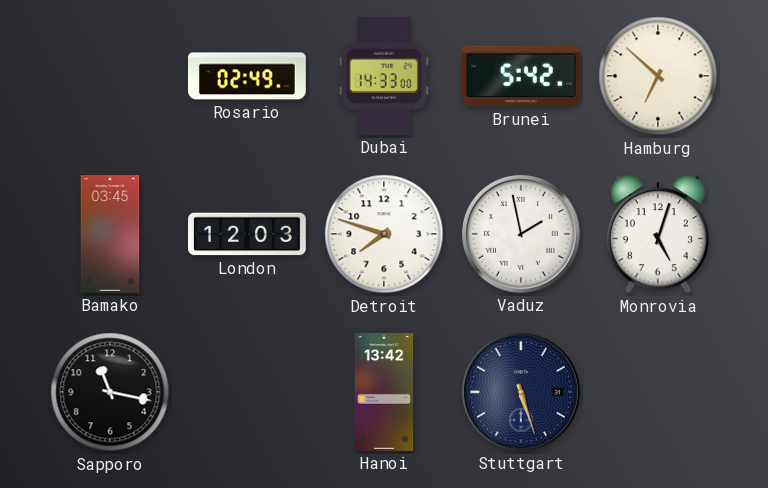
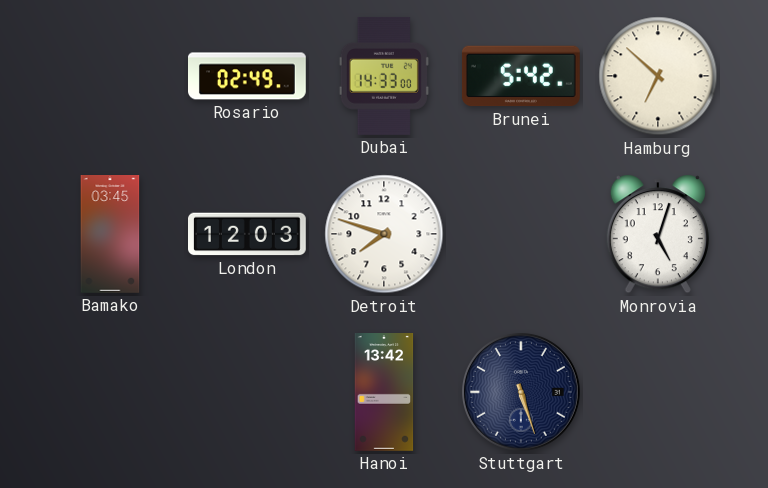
Vaduz: 1:58 -> none
Sapporo: 11:17 -> none
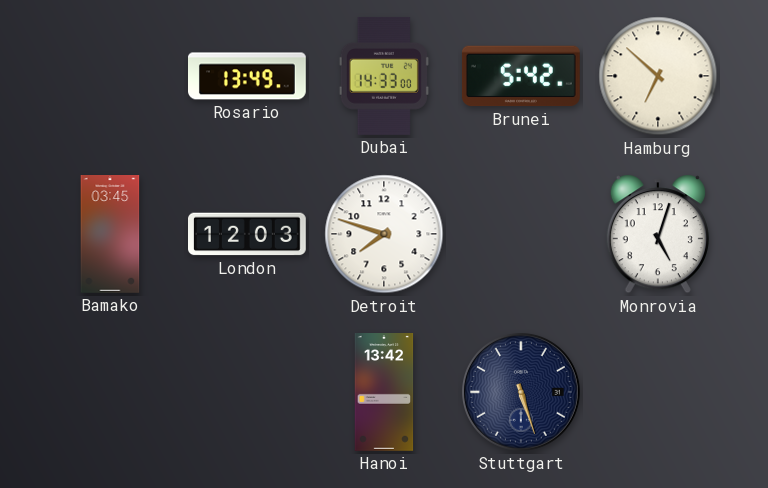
Rosario: 02:49 -> 13:49
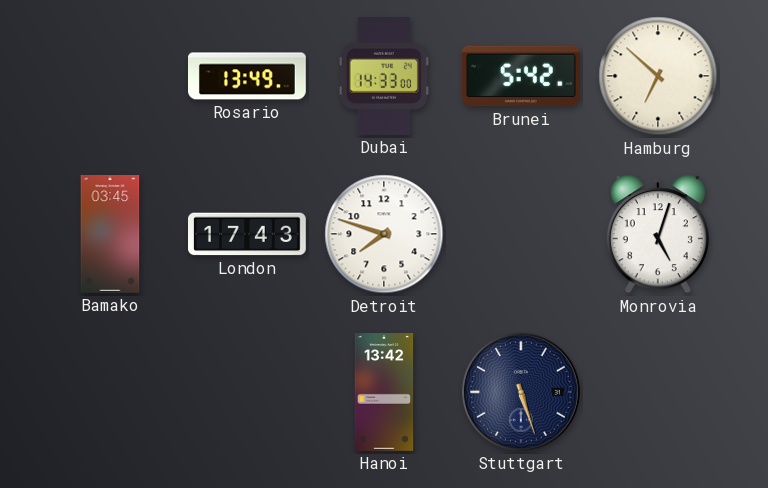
London: 12:03 -> 17:43
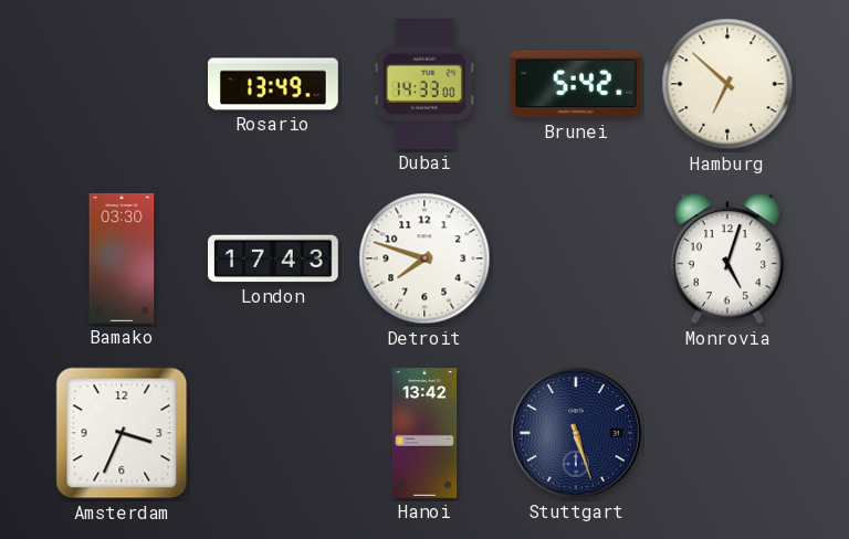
Bamako: 03:45 -> 03:30
Amsterdam: none -> 3:34
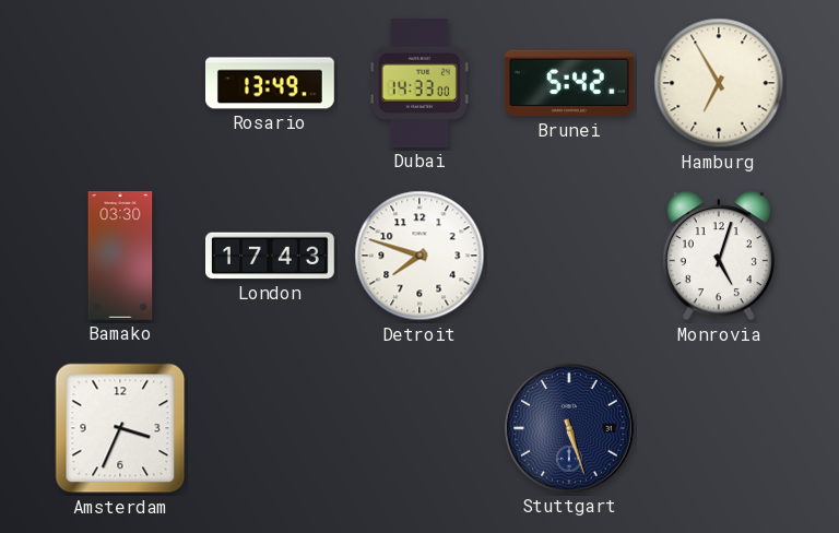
Hamburg: 6:52 -> 6:55
Hanoi: 13:42 -> none
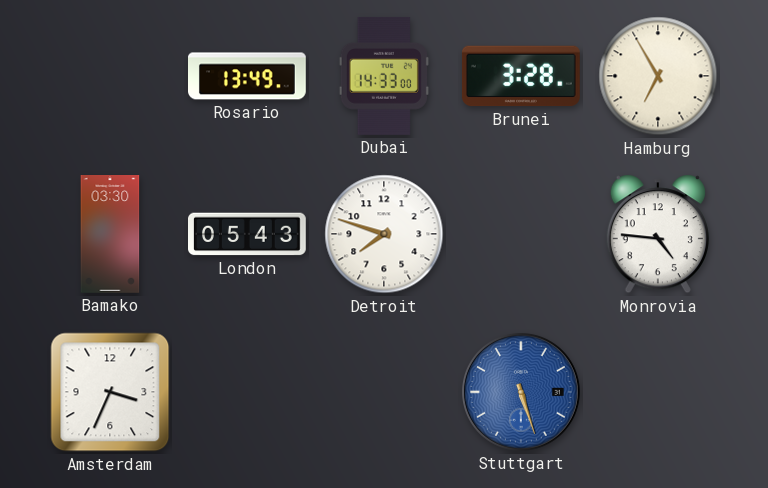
Brunei: 5:42 -> 3:28
London: 17:43 -> 05:43
Monrovia: 5:03 -> 4:46
Stuttgart dial: navy -> blue
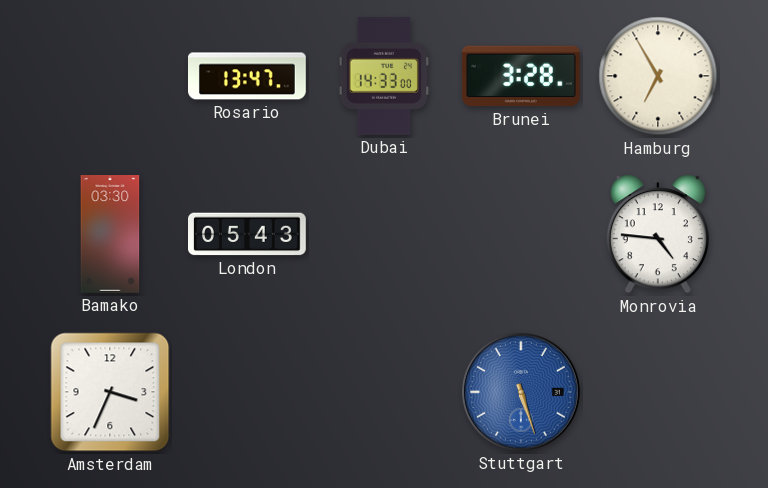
Rosario: 13:49 -> 13:47
Detroit: 7:48 -> none
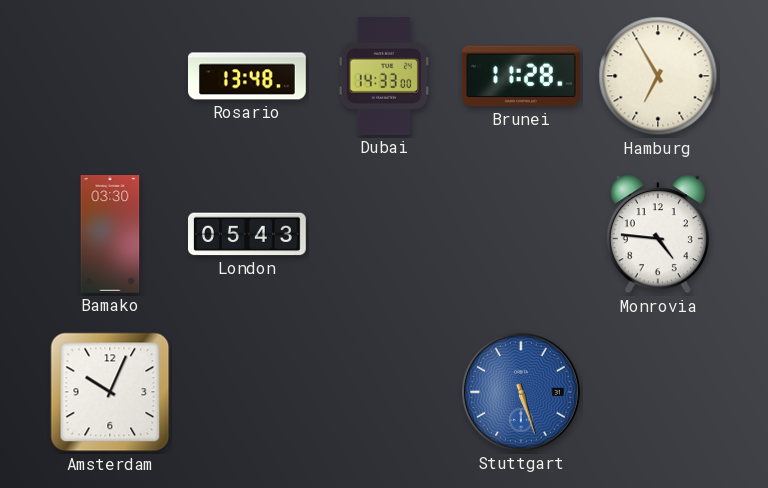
Rosario: 13:47 -> 13:48
Brunei: 3:28 -> 11:28
Amsterdam: 3:34 -> 10:04
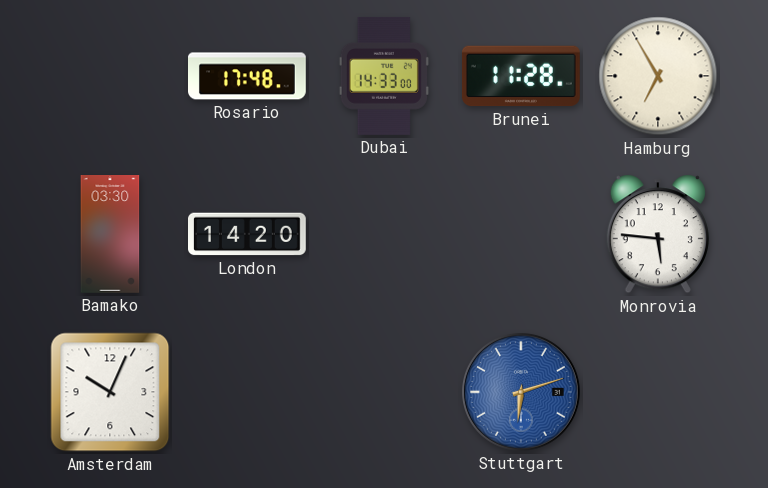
Rosario: 13:48 -> 17:48
London: 05:43 -> 14:20
Monrovia: 4:46 -> 5:46
Stuttgart: 5:27 -> 6:12
